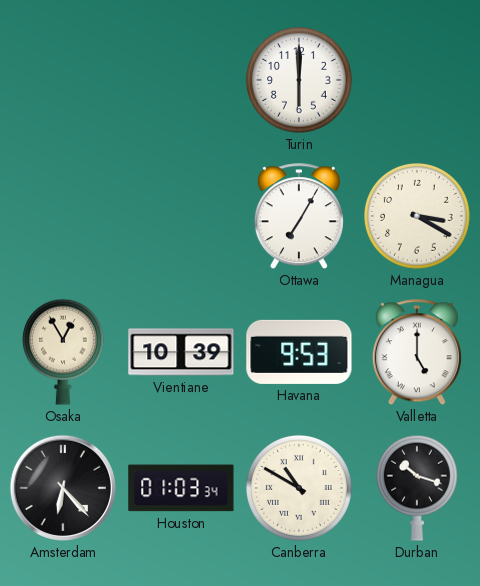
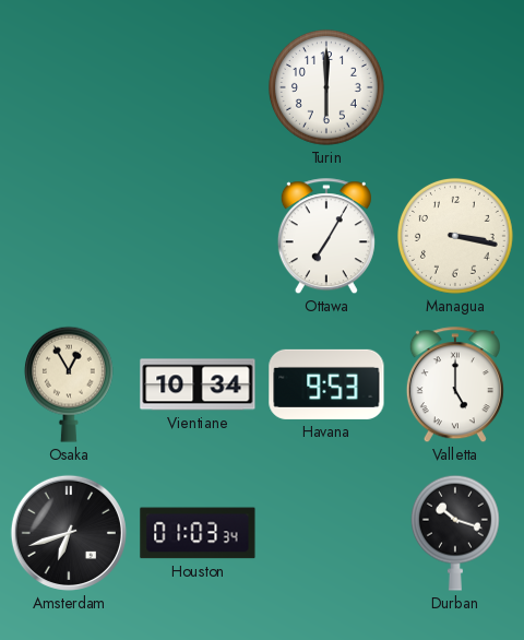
Managua: 3:20 -> 3:17
Vientiane: 10:39 -> 10:34
Amsterdam: 6:23 -> 6:42
Canberra: 10:50 -> none
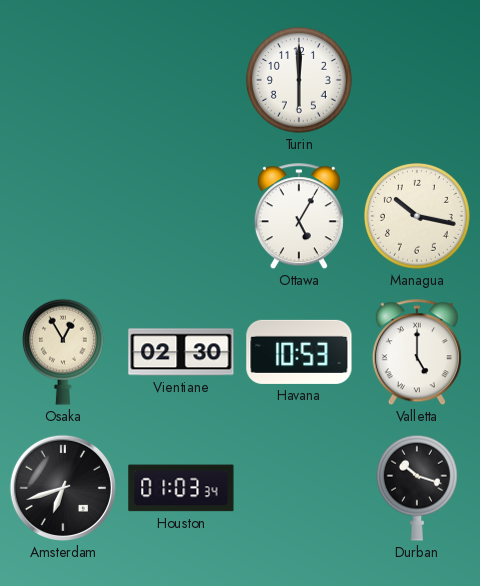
Ottawa: 7:05 -> 5:05
Managua: 3:17 -> 10:17
Vientiane: 10:34 -> 02:30
Havana: 9:53 -> 10:53
